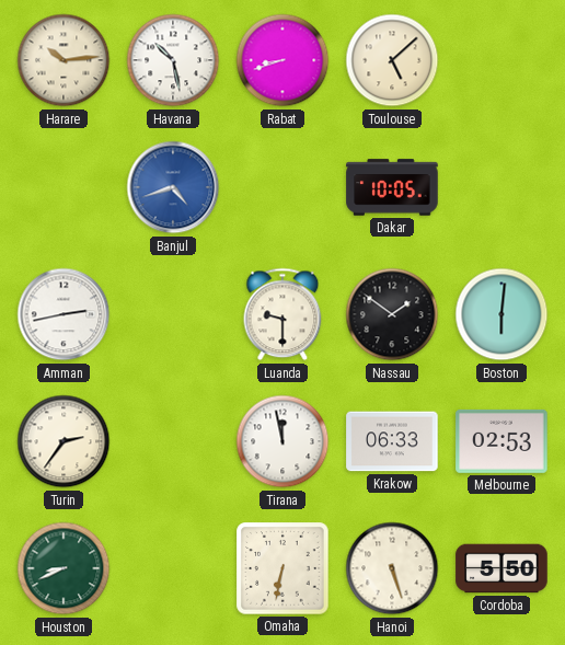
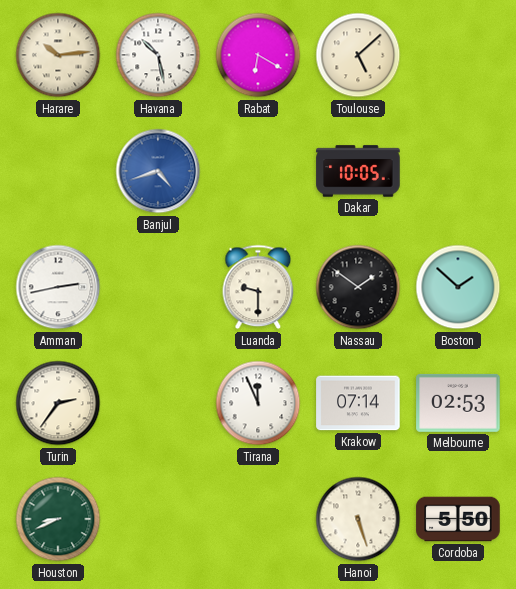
Rabat: 8:42 -> 6:20
Boston: 6:01 -> 1:52
Tirana: 11:58 -> 11:56
Krakow: 06:33 -> 07:14
Omaha: 6:32 -> none
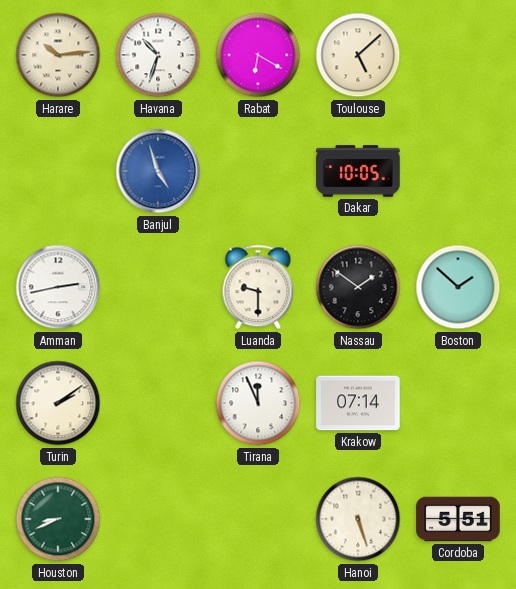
Havana: 10:28 -> 10:33
Banjul: 4:42 -> 4:57
Turin: 2:36 -> 2:09
Melbourne: 02:53 -> none
Cordoba: 5:50 -> 5:51
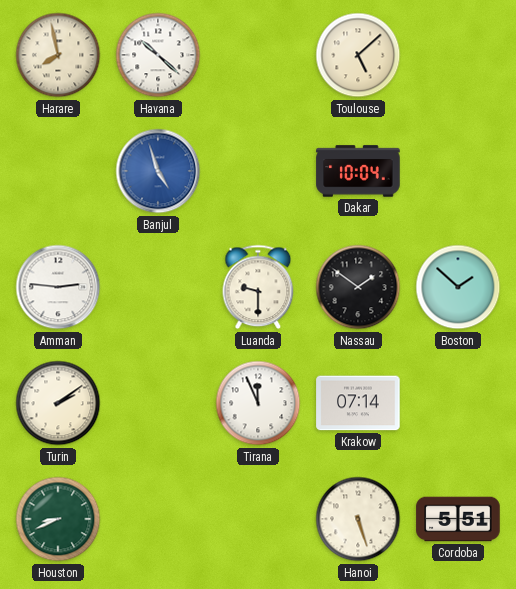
Harare: 10:14 -> 7:58
Havana: 10:33 -> 10:22
Rabat: 6:20 -> none
Dakar: 10:05 -> 10:04
Amman: 2:43 -> 2:46
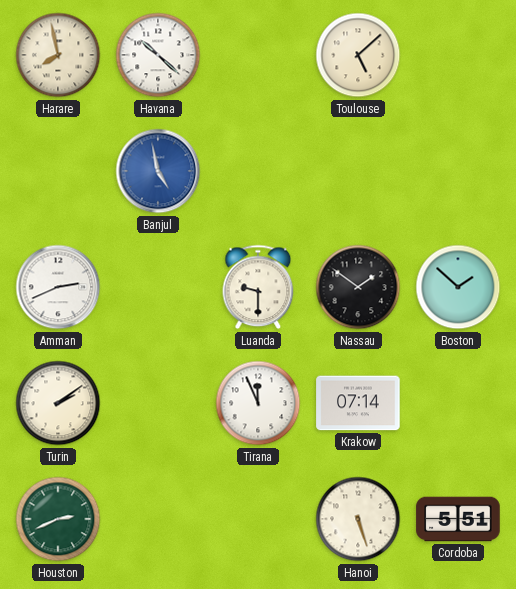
Banjul: 4:57 -> 4:58
Dakar: 10:04 -> none
Amman: 2:46 -> 2:41
Houston: 8:41 -> 2:41
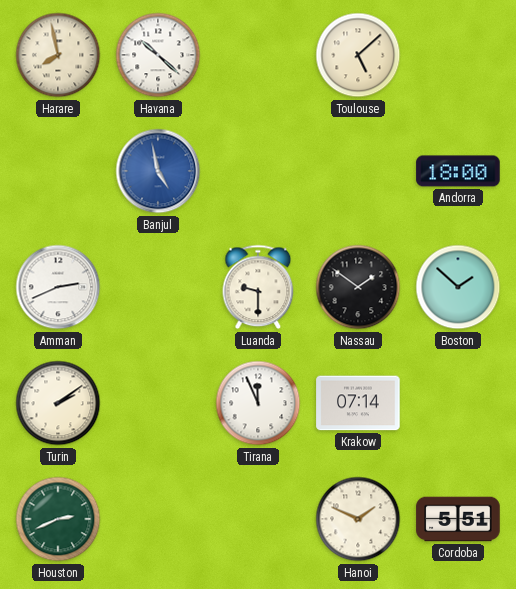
Andorra: none -> 18:00
Hanoi: 5:27 -> 1:49
